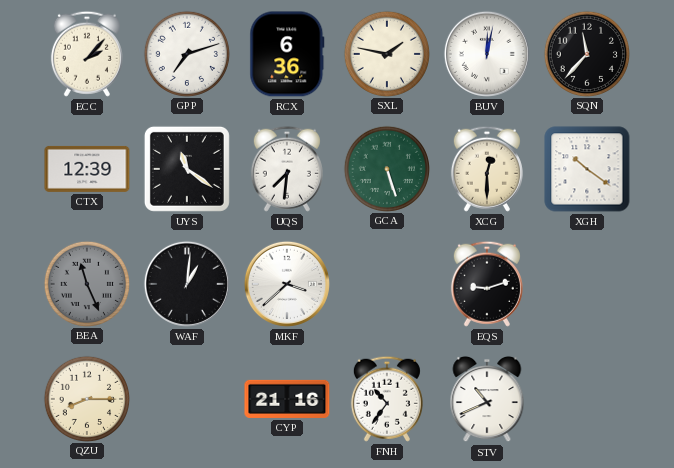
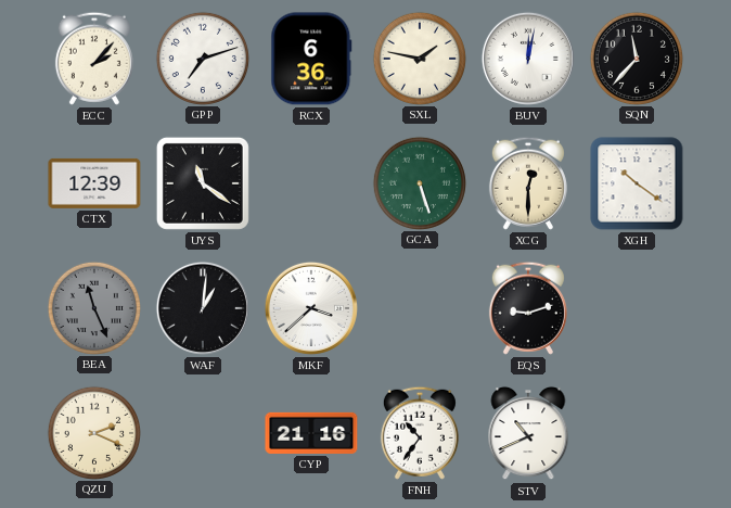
UQS: 7:31 -> none
QZU: 8:15 -> 2:19
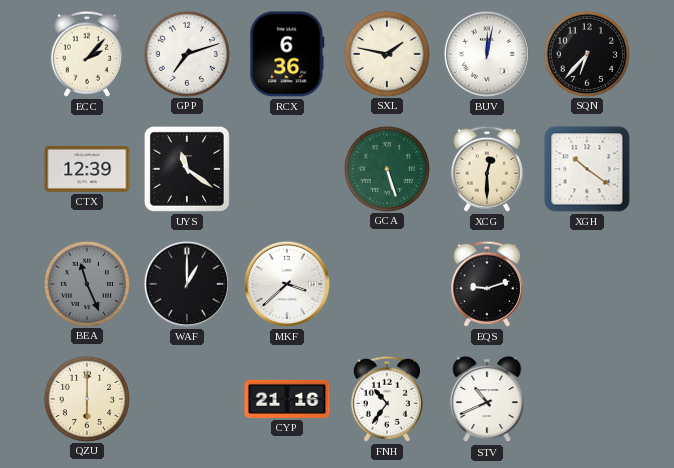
SQN: 11:37 -> 6:37
WAF: 1:01 -> 1:00
QZU: 2:19 -> 6:00
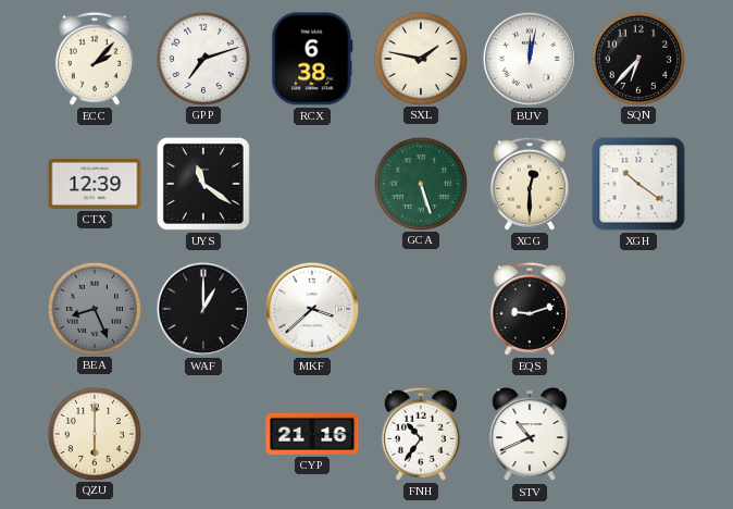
RCX: 6:36 -> 6:38
BEA: 11:26 -> 8:26
